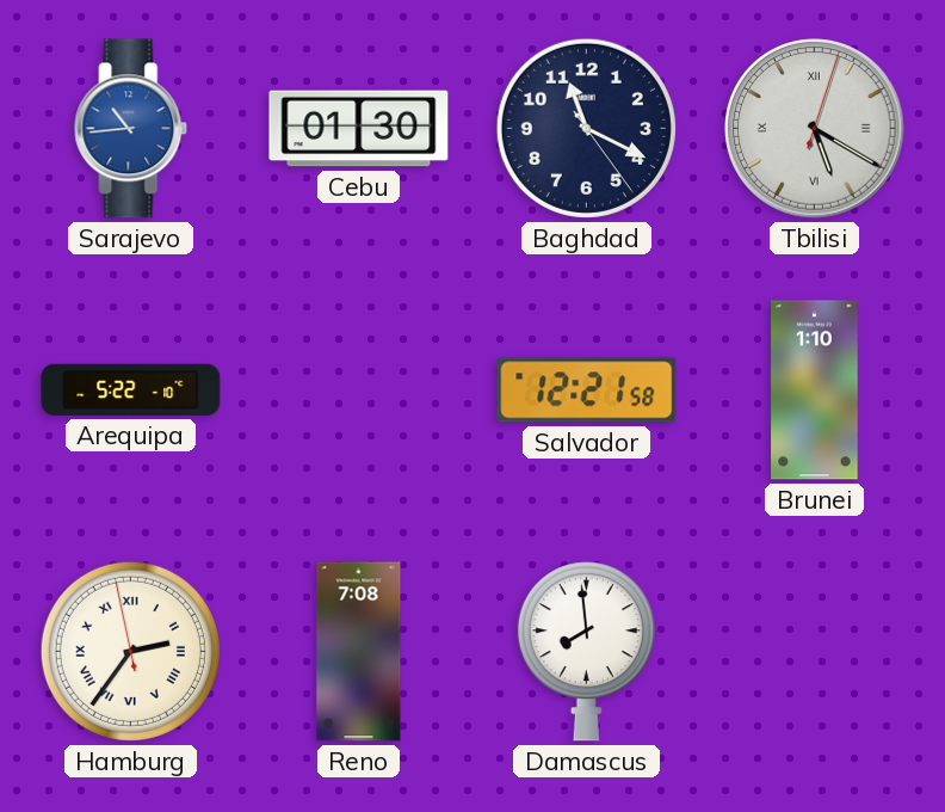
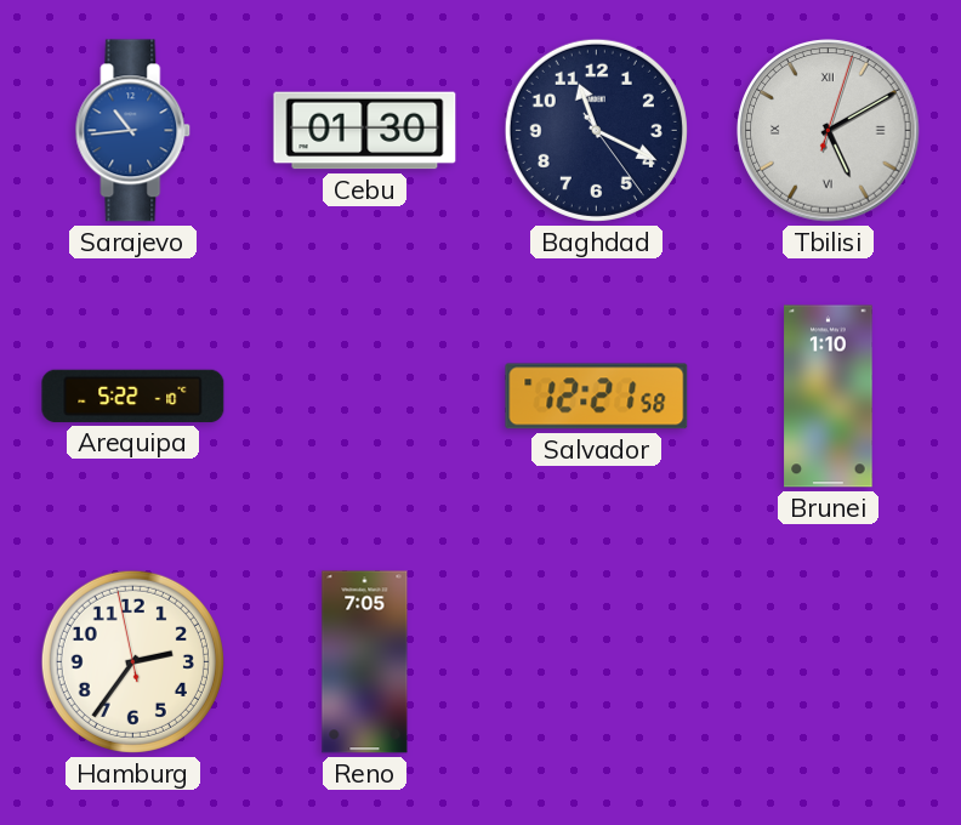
Tbilisi: 5:20 -> 5:10
Hamburg numerals: Roman -> Arabic
Reno: 7:08 -> 7:05
Damascus: 7:59 -> none
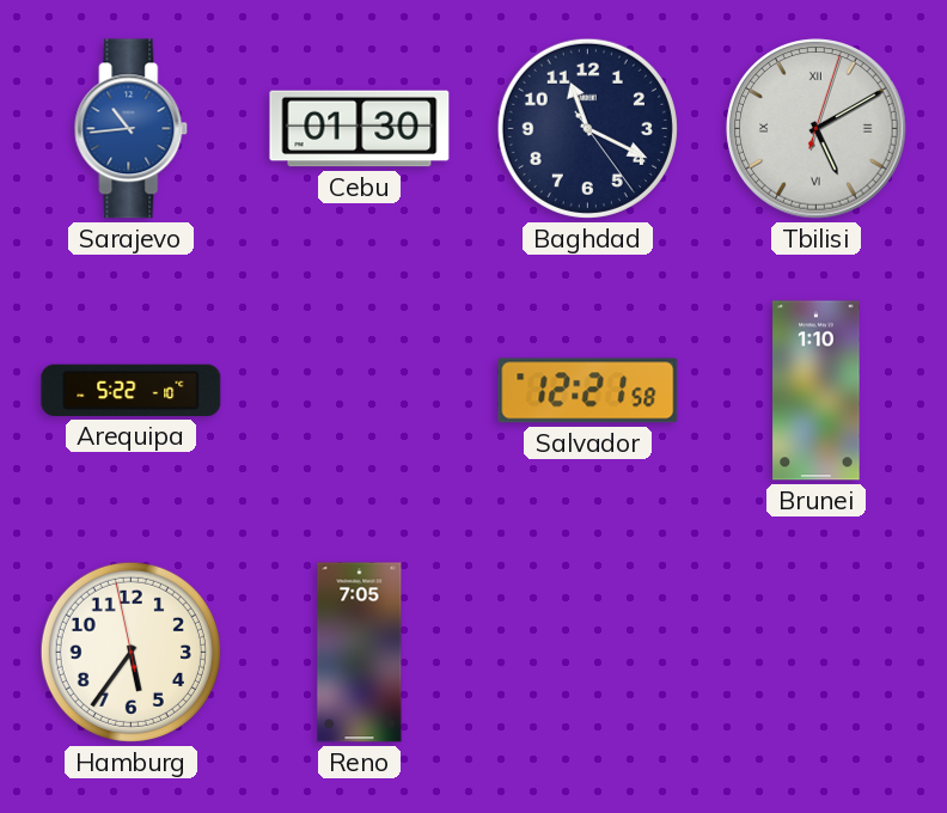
Hamburg: 2:35 -> 5:35
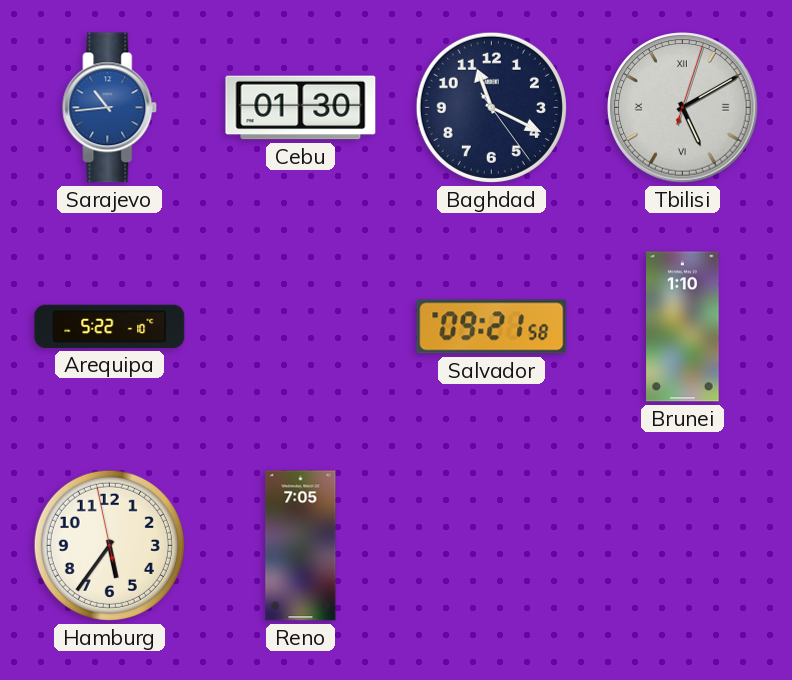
Salvador: 12:21 -> 09:21
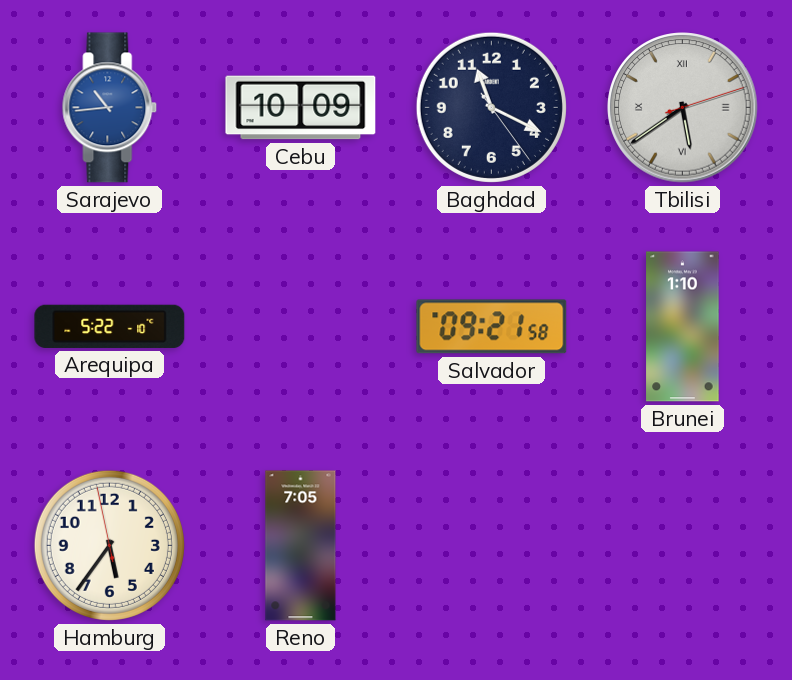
Cebu: 01:30 -> 10:09
Tbilisi: 5:10 -> 5:39
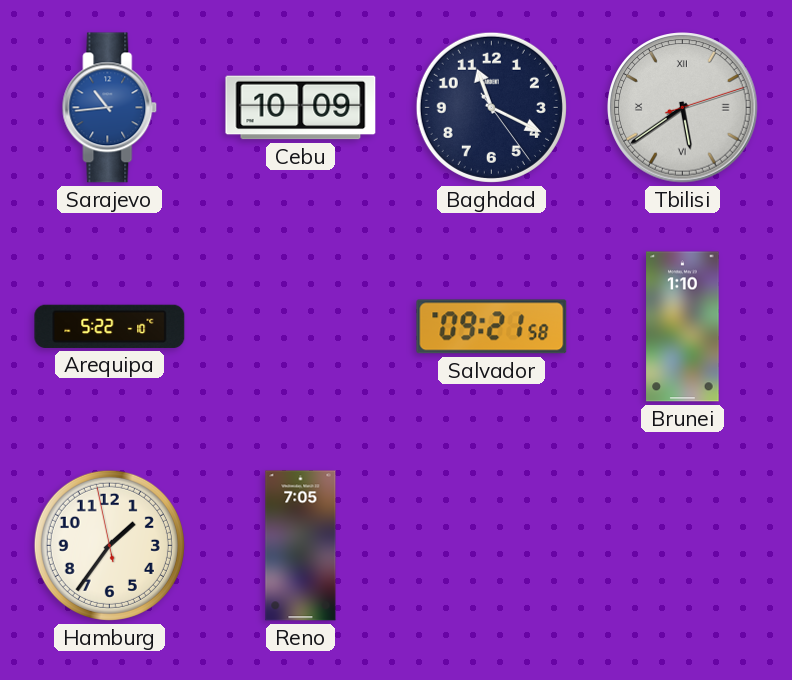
Hamburg: 5:35 -> 1:35
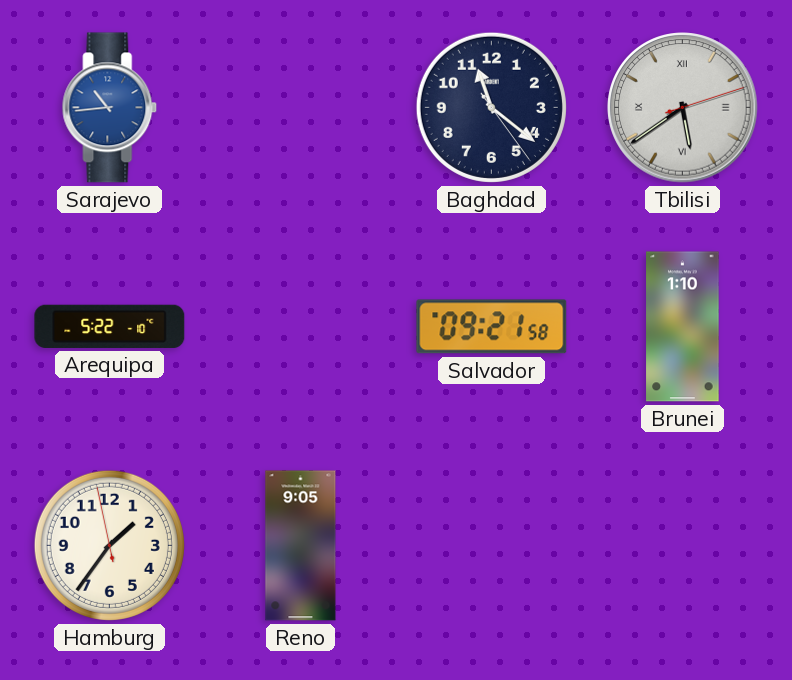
Cebu: 10:09 -> none
Baghdad: 11:19 -> 11:21
Reno: 7:05 -> 9:05
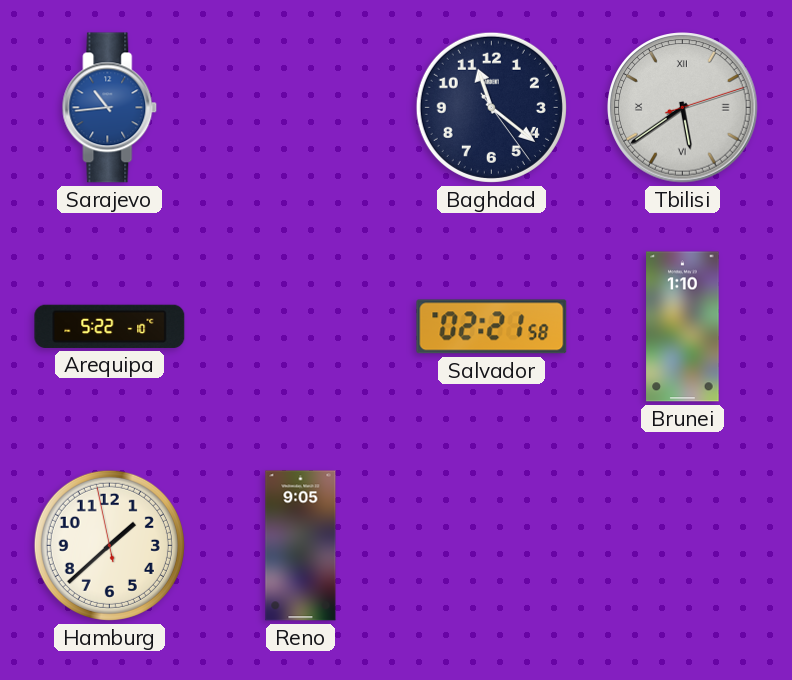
Salvador: 09:21 -> 02:21
Hamburg: 1:35 -> 1:37
